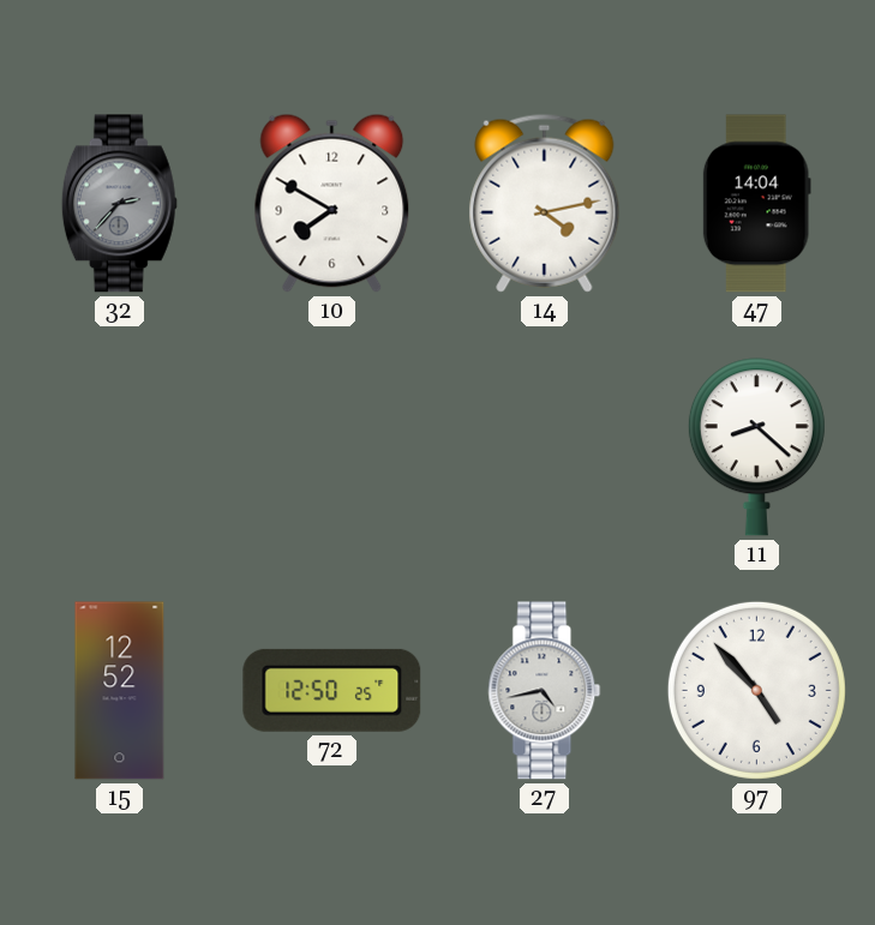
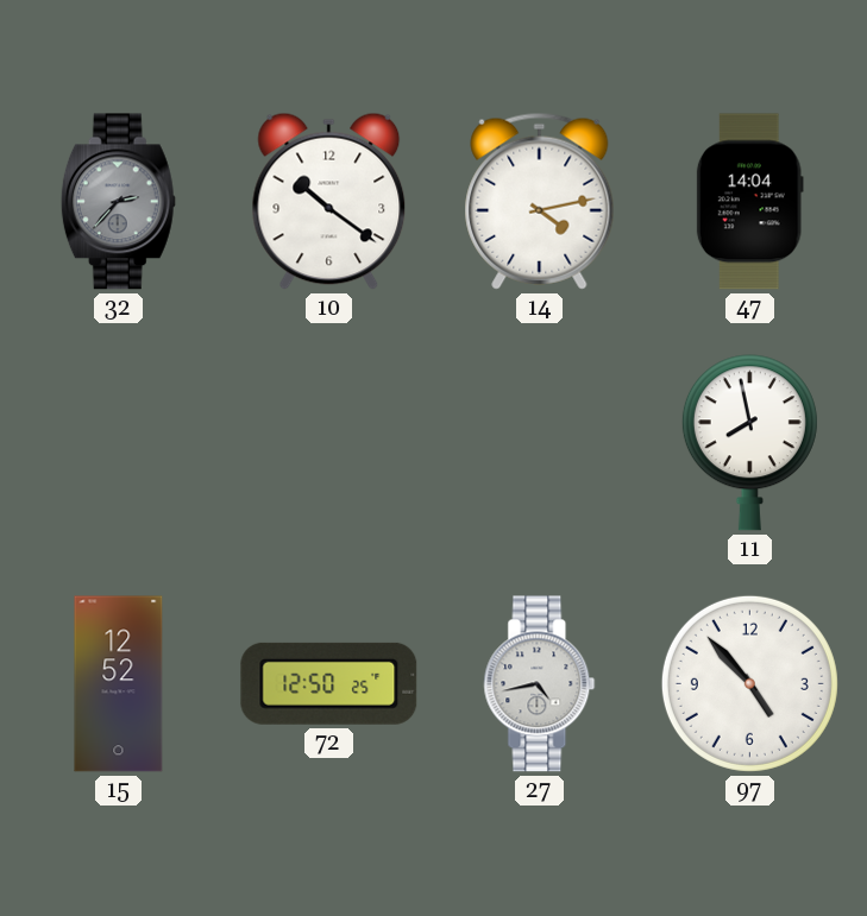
10: 7:50 -> 10:21
11: 8:22 -> 7:58
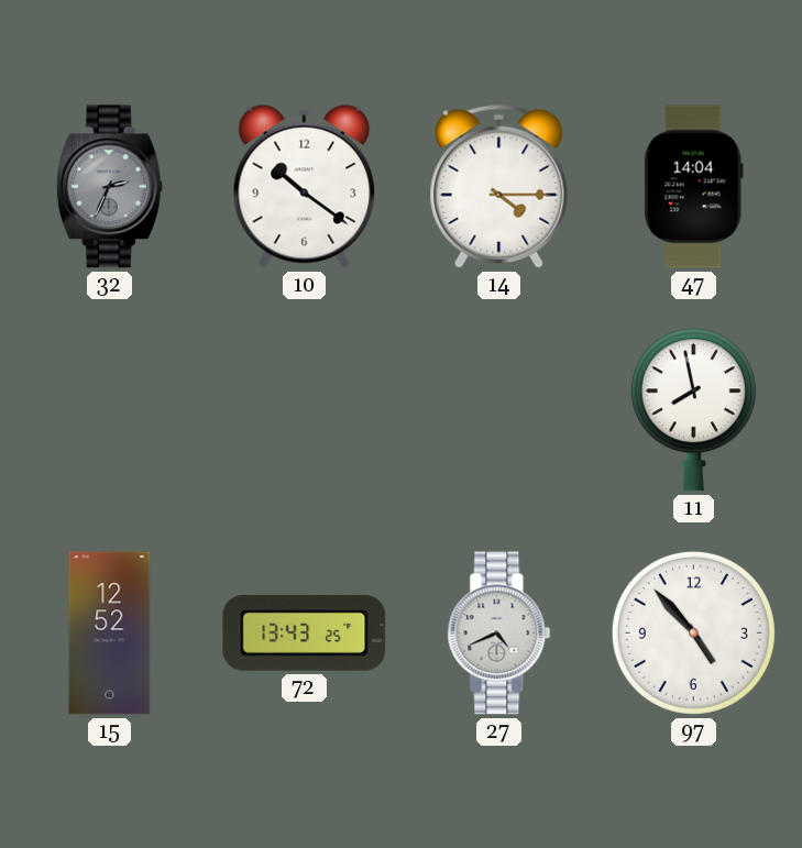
32: 2:37 -> 2:34
14: 4:13 -> 4:15
72: 12:50 -> 13:43
27: 4:43 -> 4:41
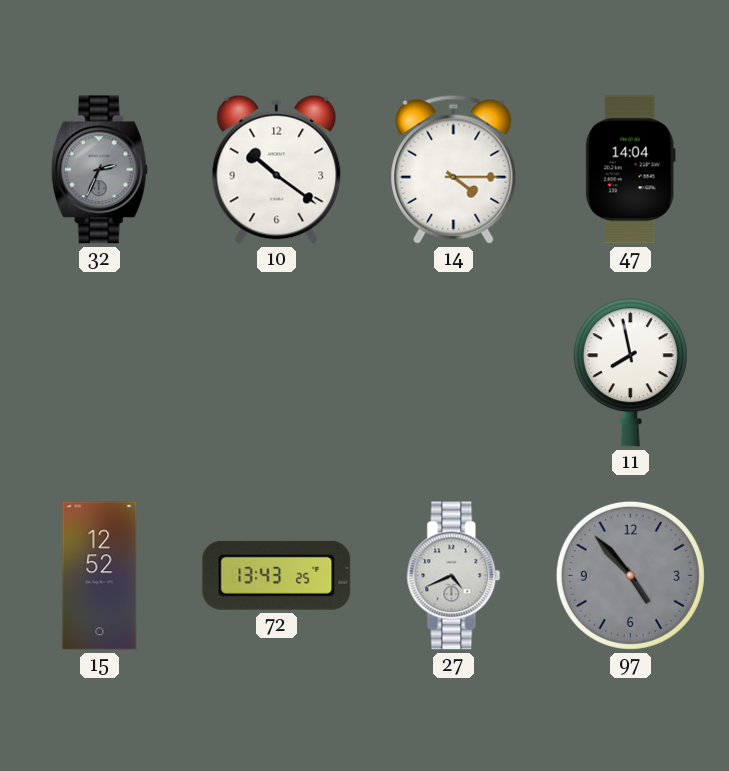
97 dial: white -> grey
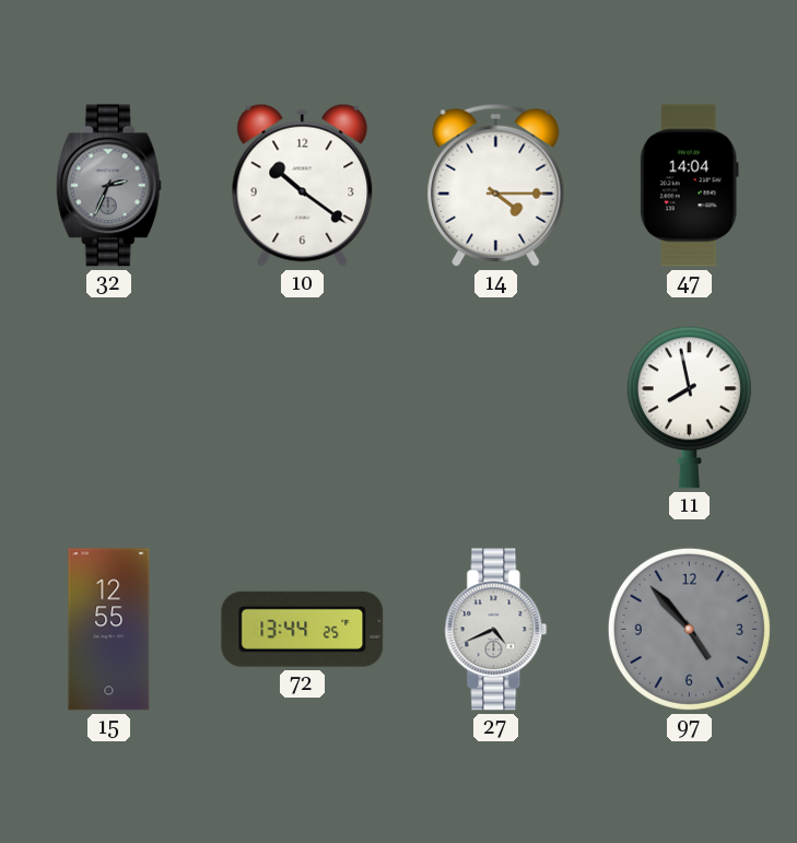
15: 12:52 -> 12:55
72: 13:43 -> 13:44
